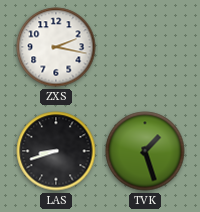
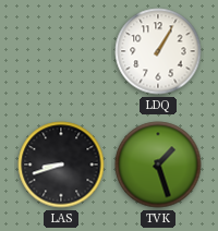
ZXS: 2:17 -> none
LDQ: none -> 1:05
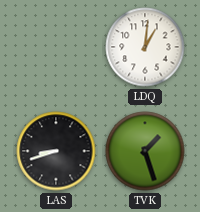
LDQ: 1:05 -> 1:01
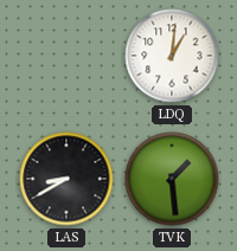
LAS: 8:42 -> 8:40
TVK: 1:27 -> 1:29
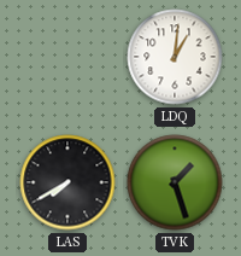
LAS: 8:40 -> 7:40
TVK: 1:29 -> 1:27
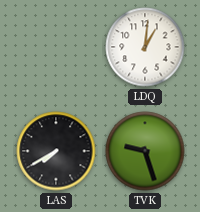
TVK: 1:27 -> 9:27
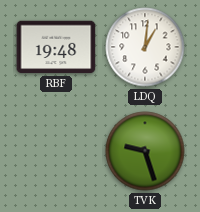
RBF: none -> 19:48
LAS: 7:40 -> none
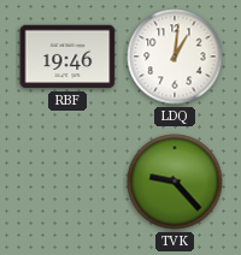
RBF: 19:48 -> 19:46
TVK: 9:27 -> 9:23
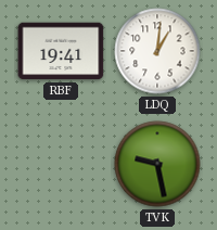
RBF: 19:46 -> 19:41
TVK: 9:23 -> 9:28
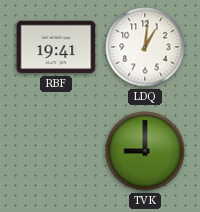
TVK: 9:28 -> 9:00
